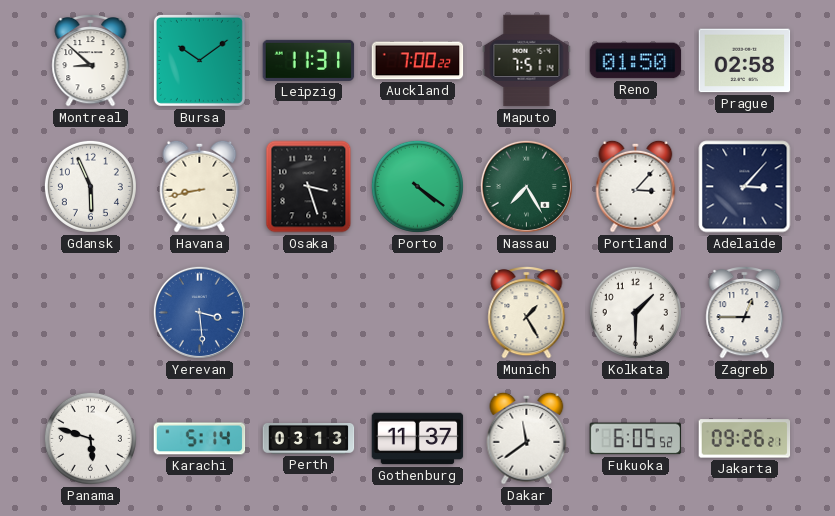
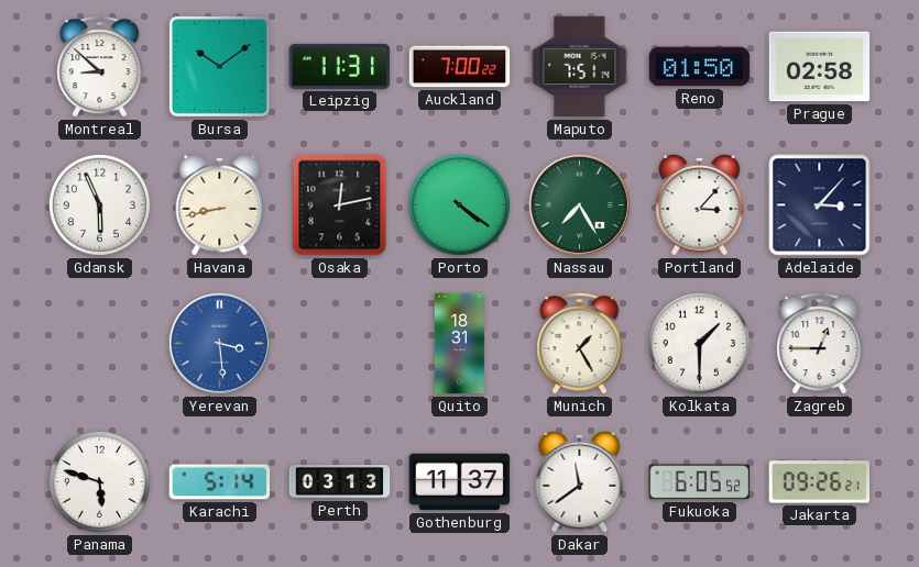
Osaka: 3:27 -> 12:13
Quito: none -> 18:31
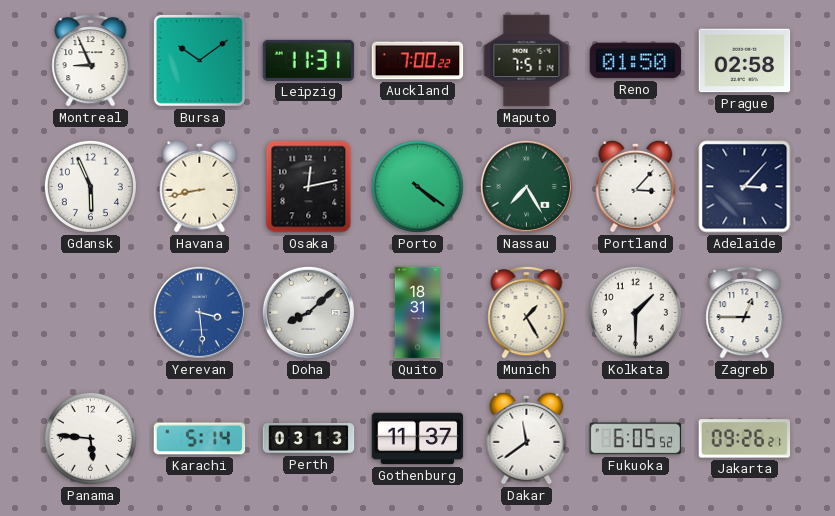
Montreal: 8:52 -> 8:56
Doha: none -> 8:08
Panama: 5:48 -> 5:46
